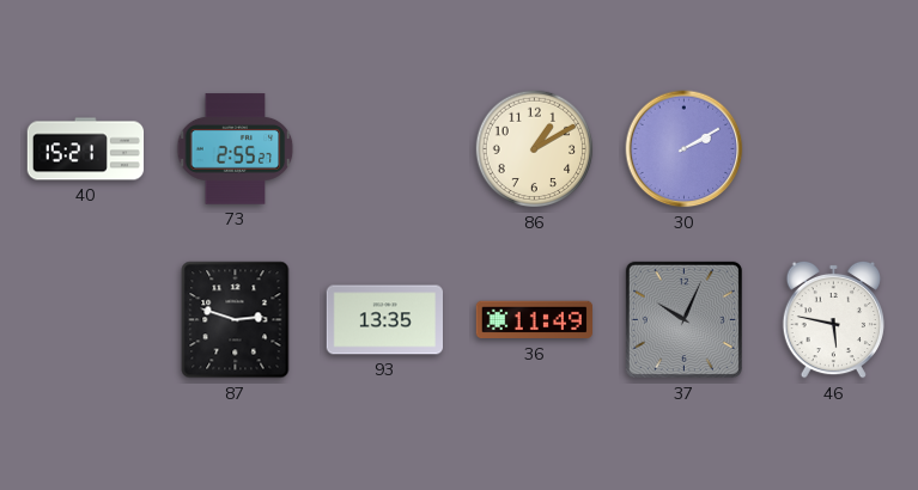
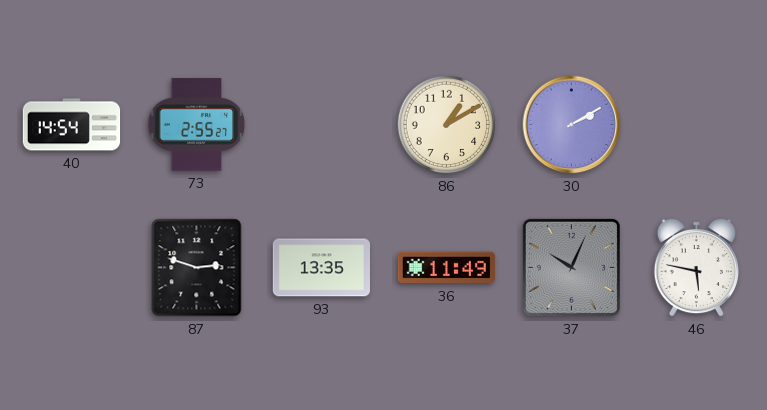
40: 15:21 -> 14:54
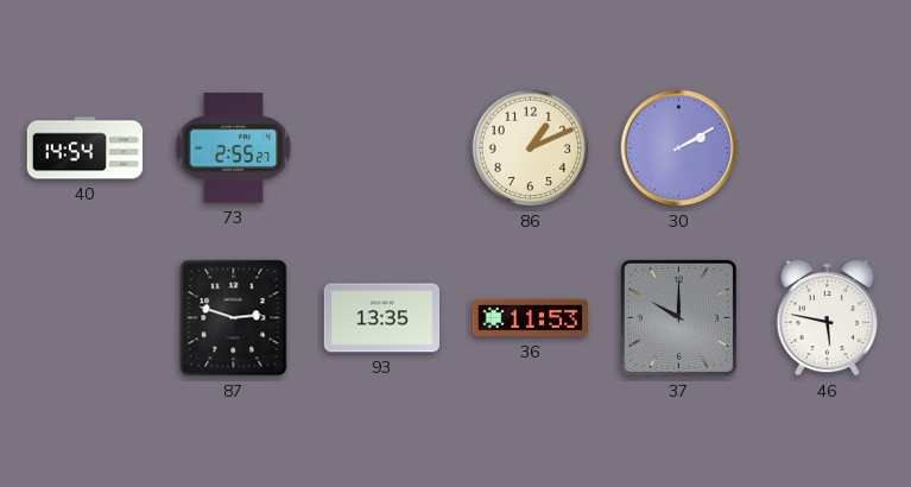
86: 1:10 -> 1:11
36: 11:49 -> 11:53
37: 10:04 -> 10:00
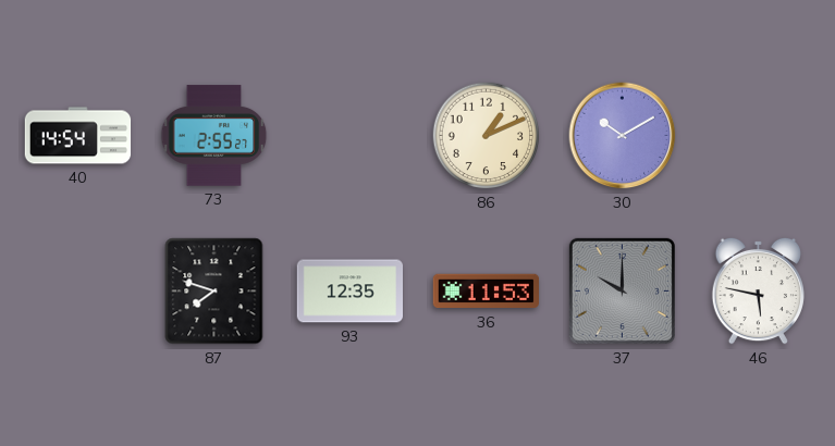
30: 2:10 -> 10:10
87: 2:48 -> 7:48
93: 13:35 -> 12:35
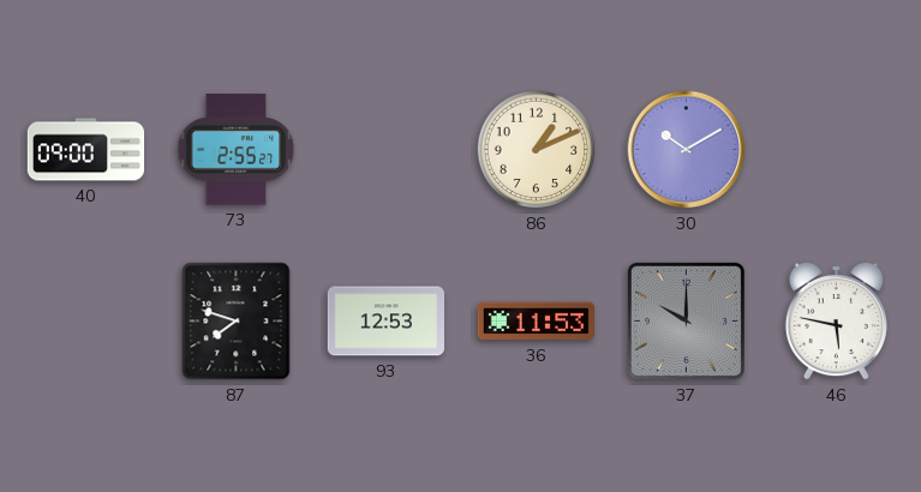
40: 14:54 -> 09:00
93: 12:35 -> 12:53
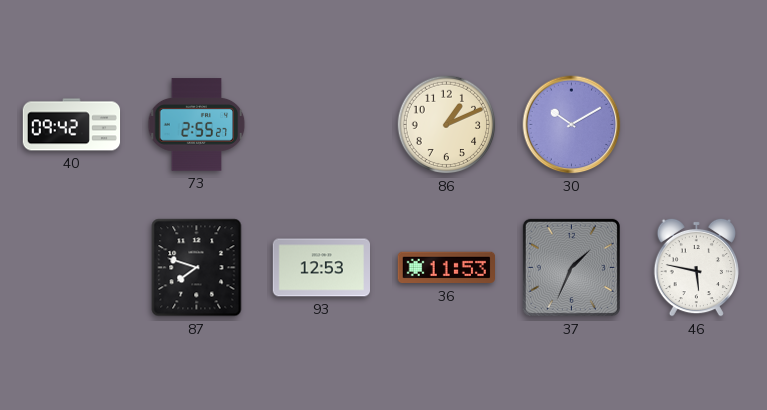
40: 09:00 -> 09:42
37: 10:00 -> 1:34
